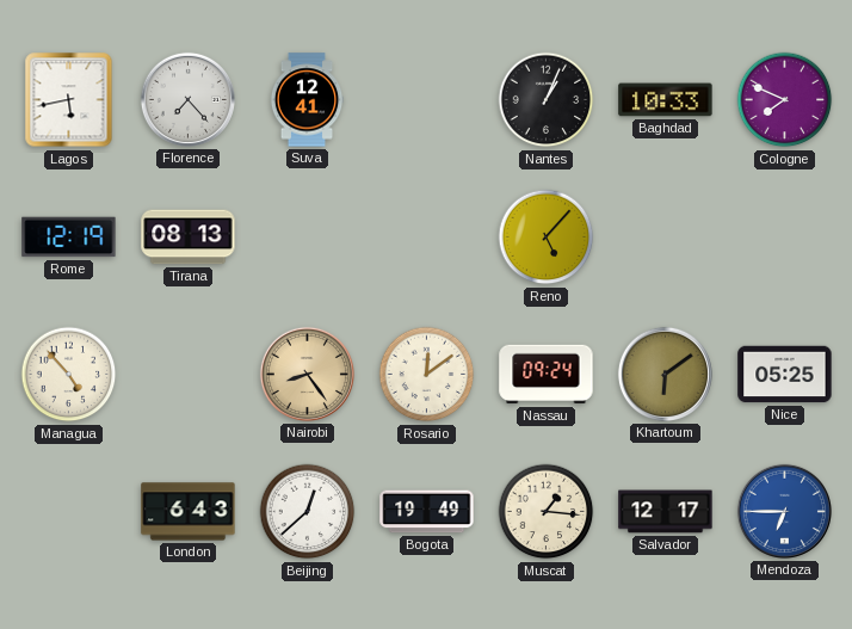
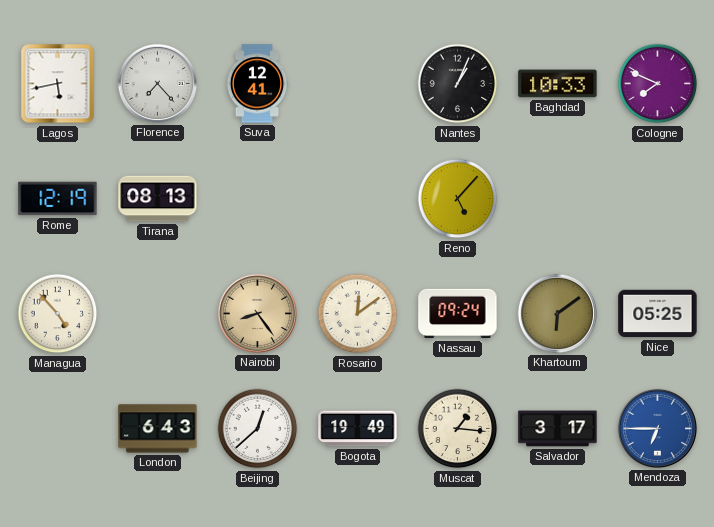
Salvador: 12:17 -> 3:17
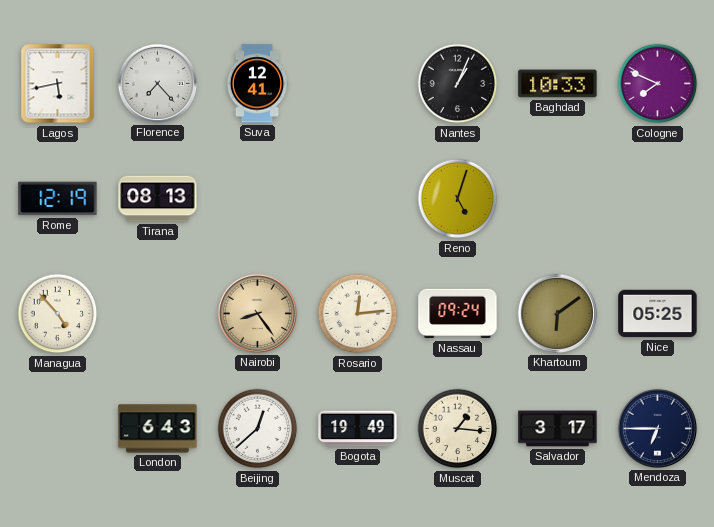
Reno: 5:07 -> 5:03
Rosario: 12:09 -> 12:14
Mendoza dial: blue -> navy
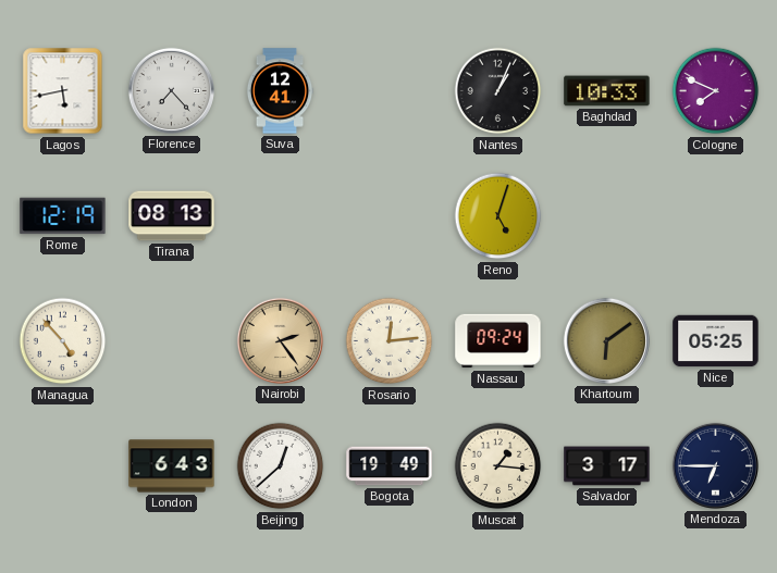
Nairobi: 8:24 -> 2:24
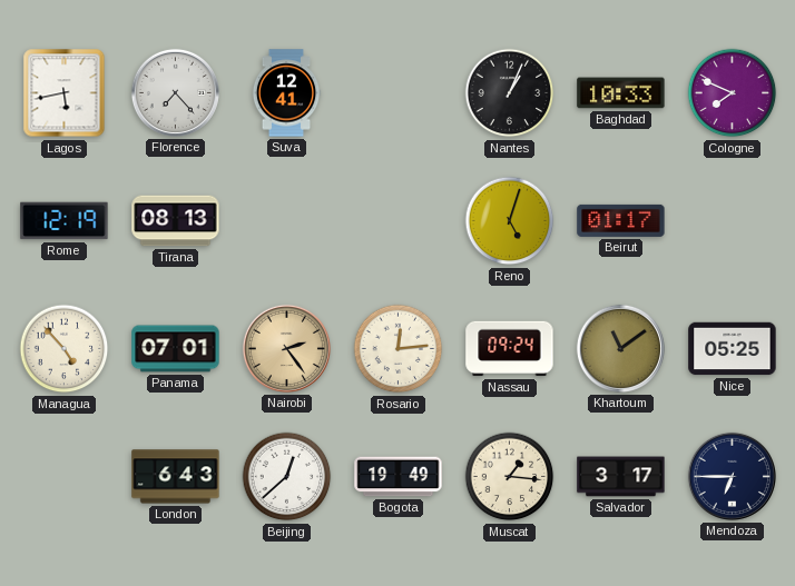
Beirut: none -> 01:17
Panama: none -> 07:01
Khartoum: 6:09 -> 11:09
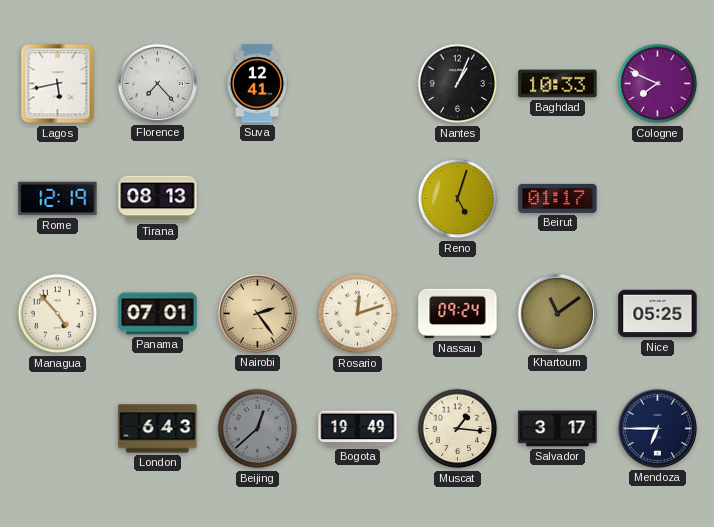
Rosario: 12:14 -> 12:12
Beijing dial: white -> grey
